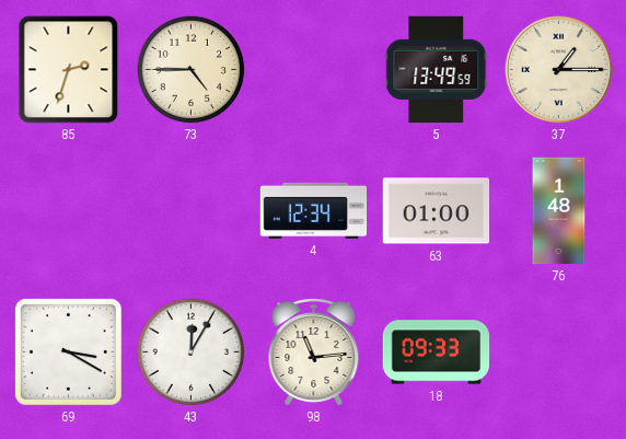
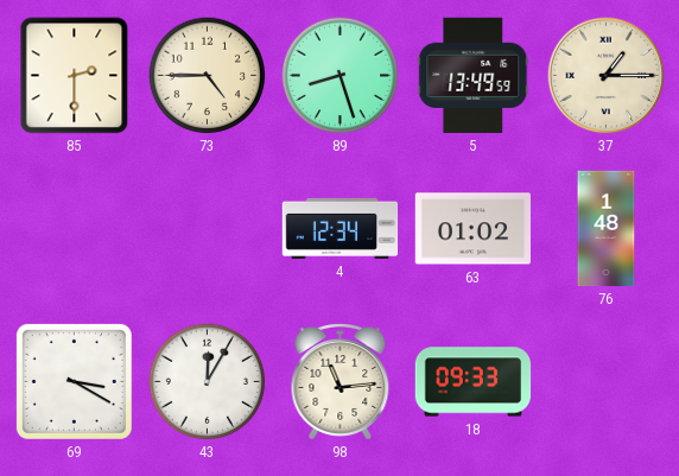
85: 2:33 -> 2:30
89: none -> 8:27
63: 01:00 -> 01:02
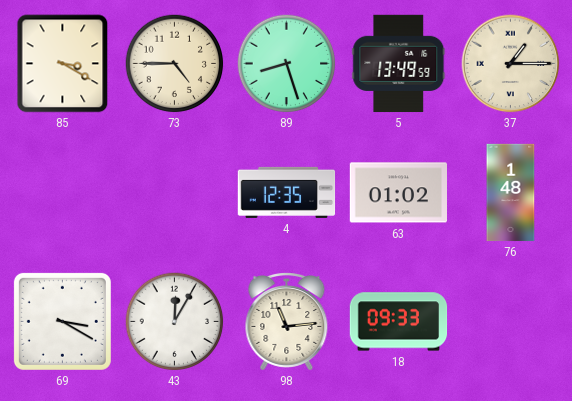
85: 2:30 -> 3:20
4: 12:34 -> 12:35
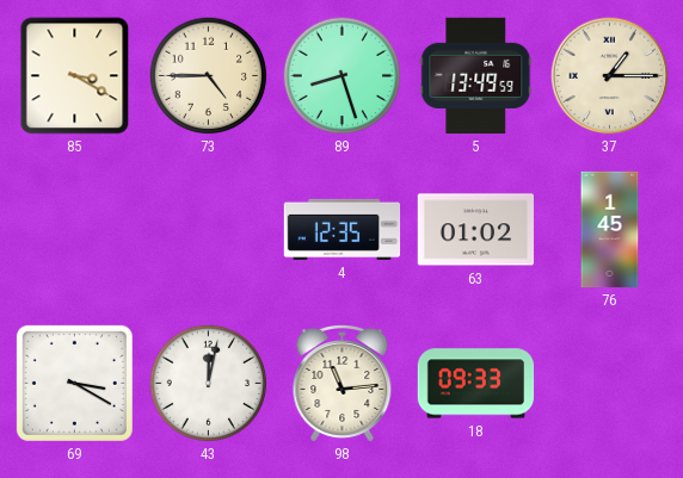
76: 1:48 -> 1:45
43: 12:05 -> 12:02
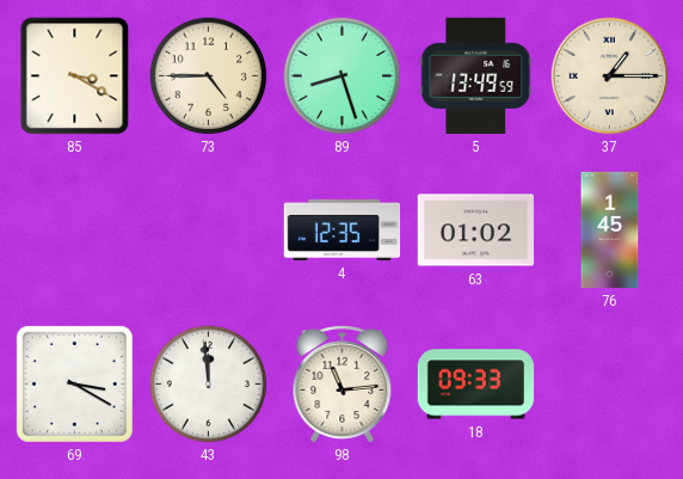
43: 12:02 -> 11:59
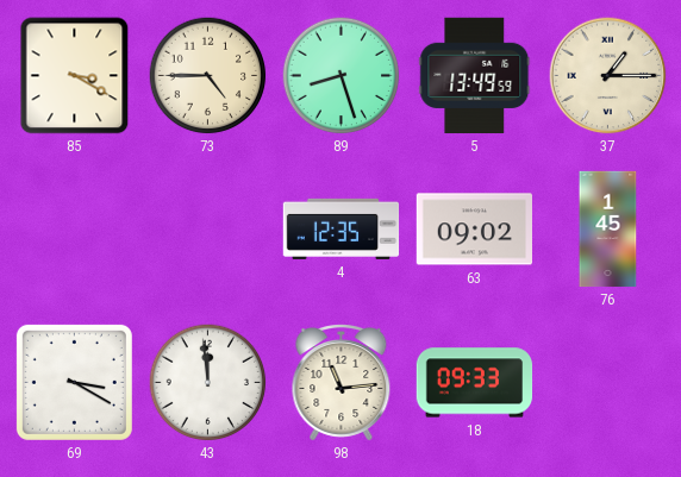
63: 01:02 -> 09:02
